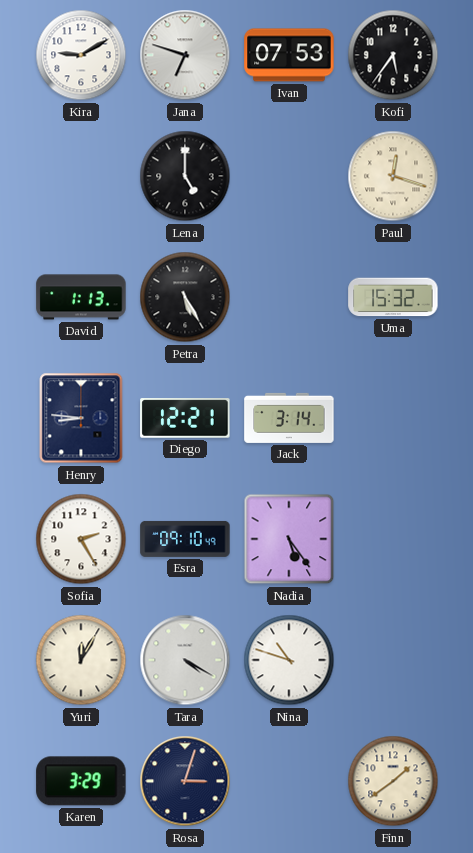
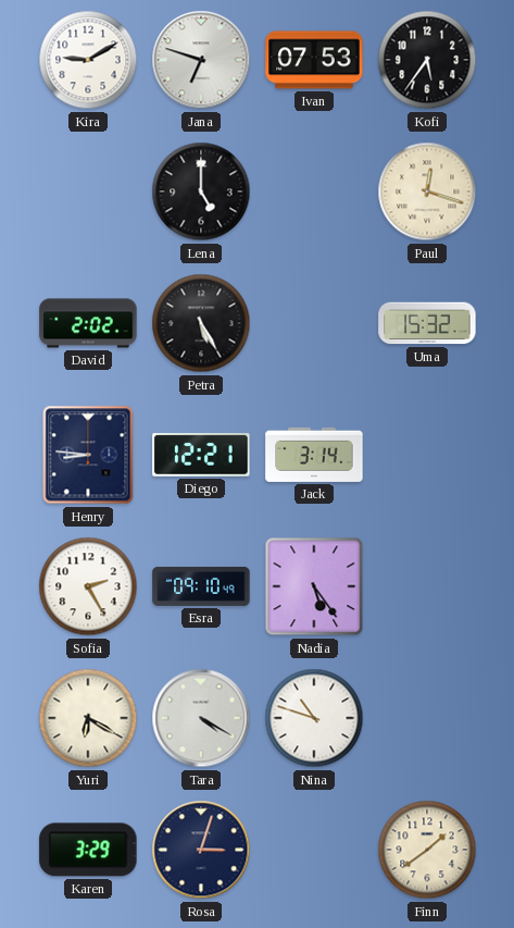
David: 1:13 -> 2:02
Yuri: 12:05 -> 6:20
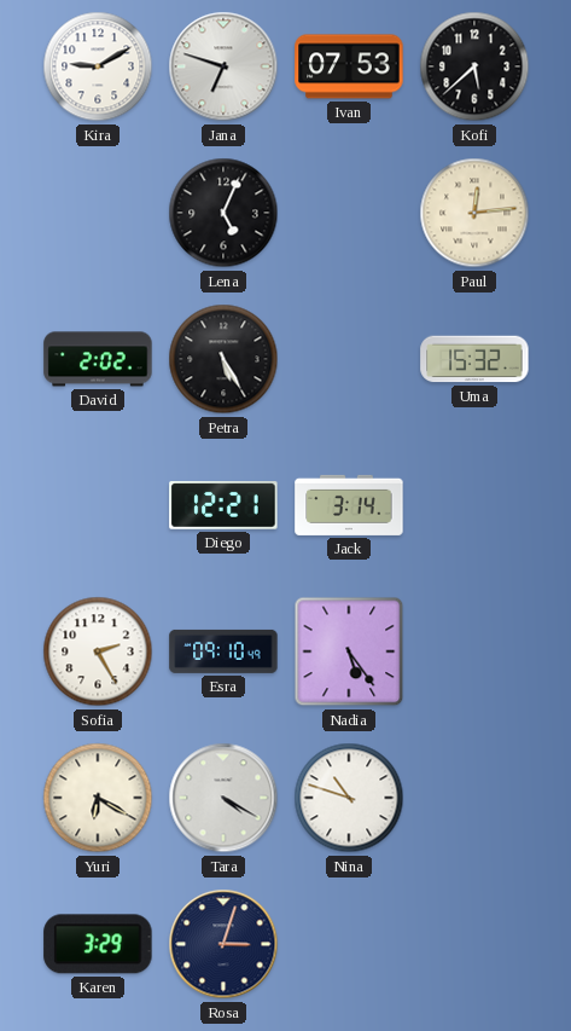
Kofi: 5:36 -> 5:38
Lena: 5:00 -> 5:04
Paul: 12:18 -> 12:14
Henry: 8:46 -> none
Finn: 1:39 -> none
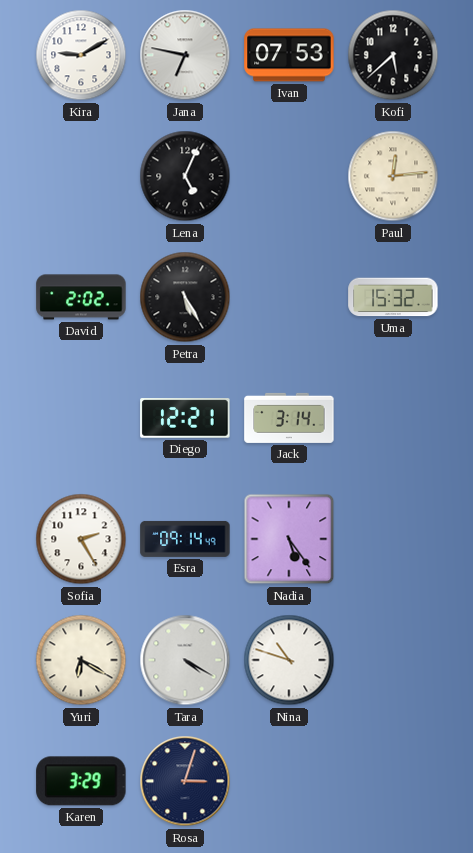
Jana: 6:48 -> 6:47
Esra: 09:10 -> 09:14
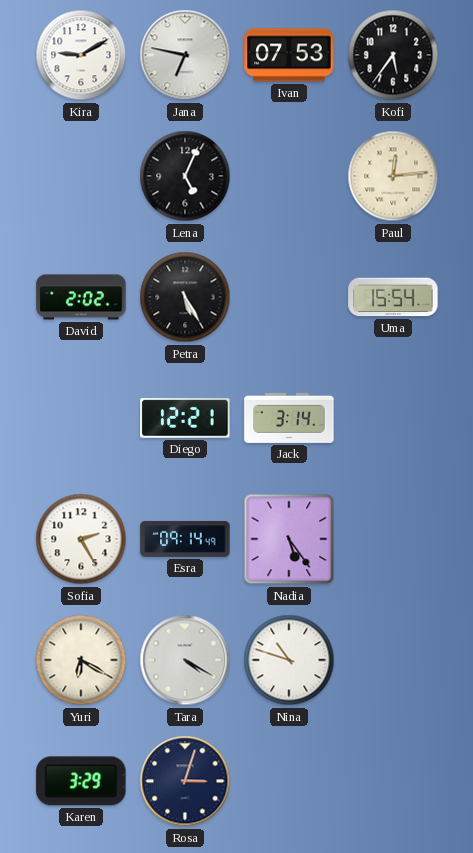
Kofi: 5:38 -> 5:36
Uma: 15:32 -> 15:54
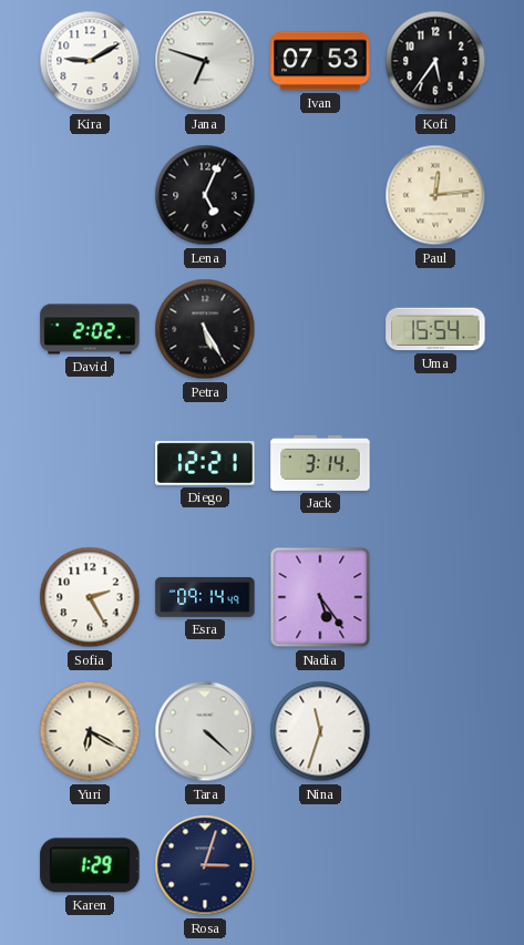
Jana: 6:47 -> 6:48
Tara: 4:20 -> 4:22
Nina: 10:48 -> 11:33
Karen: 3:29 -> 1:29
